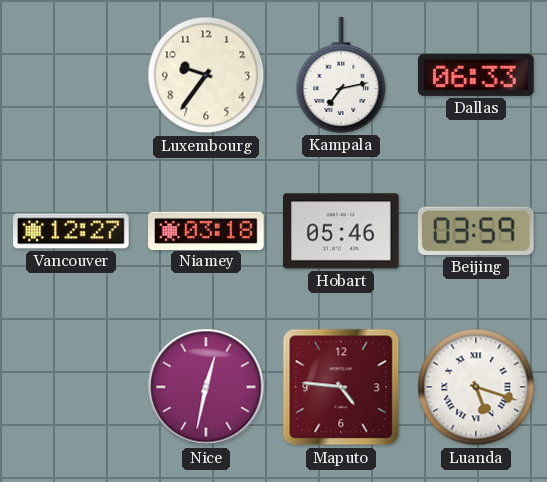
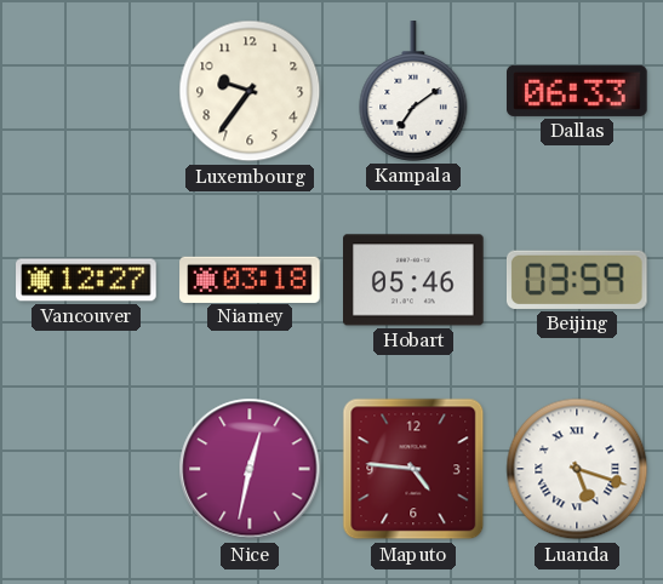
Kampala: 7:13 -> 7:09
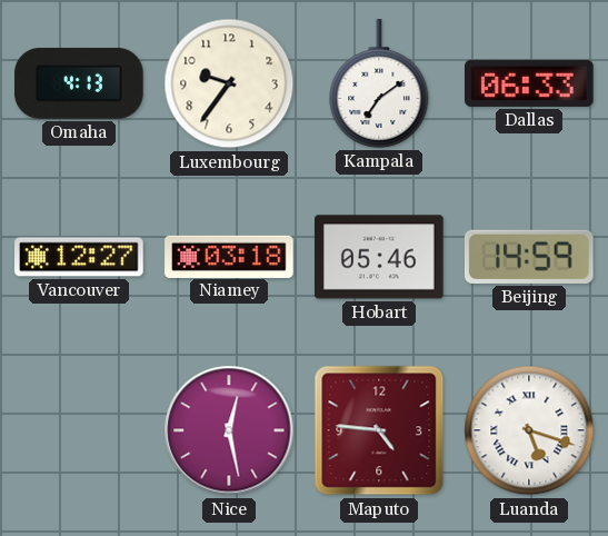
Omaha: none -> 4:13
Beijing: 03:59 -> 14:59
Nice: 12:32 -> 12:28
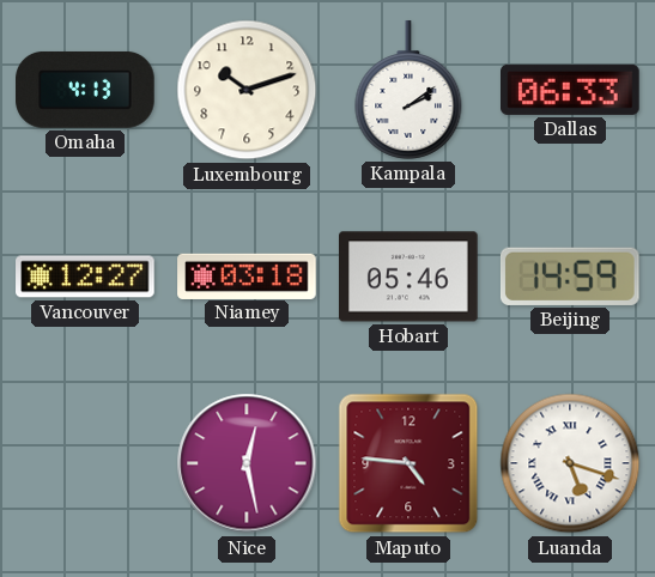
Luxembourg: 9:36 -> 10:12
Kampala: 7:09 -> 2:09
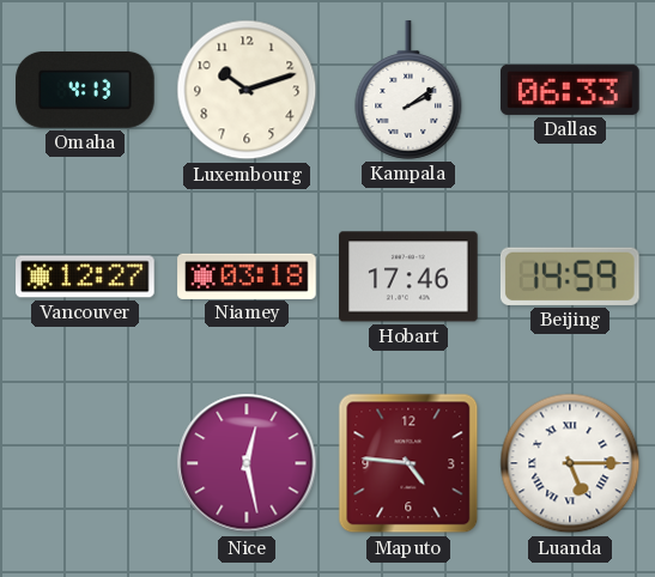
Hobart: 05:46 -> 17:46
Luanda: 5:18 -> 5:15
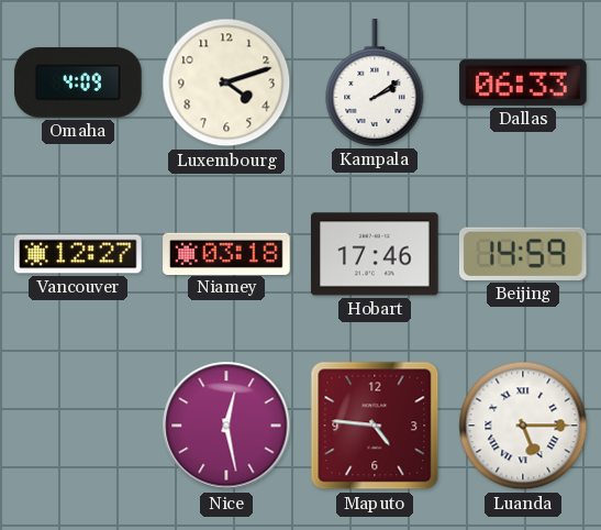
Omaha: 4:13 -> 4:09
Luxembourg: 10:12 -> 4:12
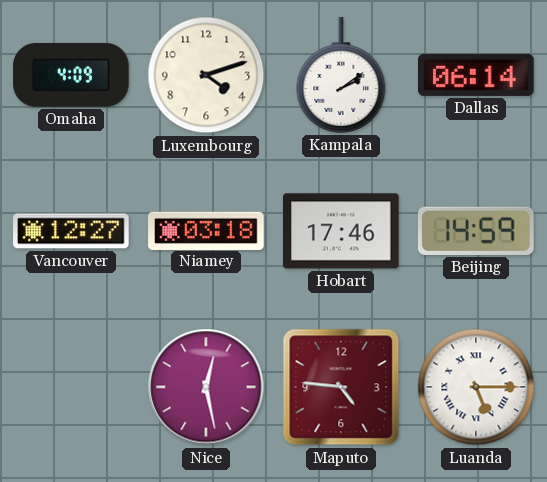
Dallas: 06:33 -> 06:14
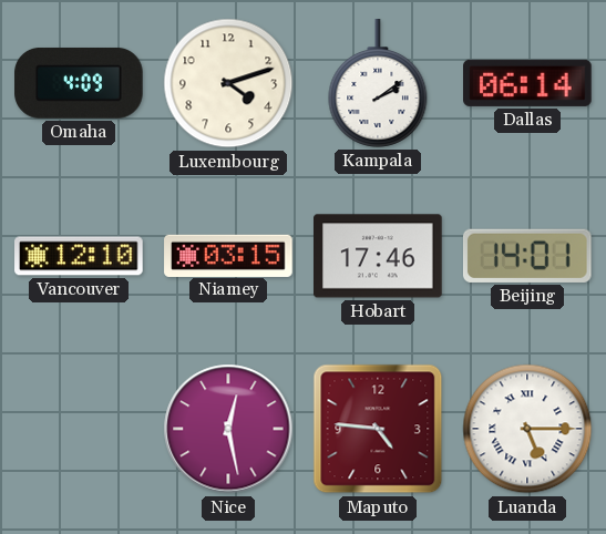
Vancouver: 12:27 -> 12:10
Niamey: 03:18 -> 03:15
Beijing: 14:59 -> 14:01
